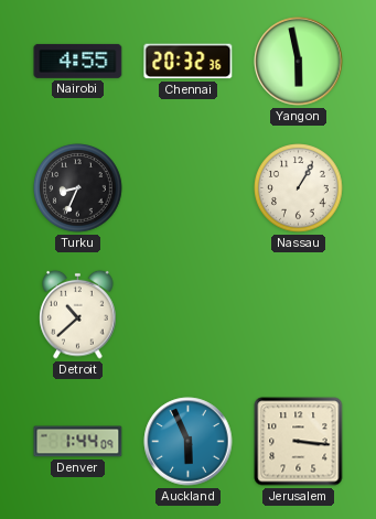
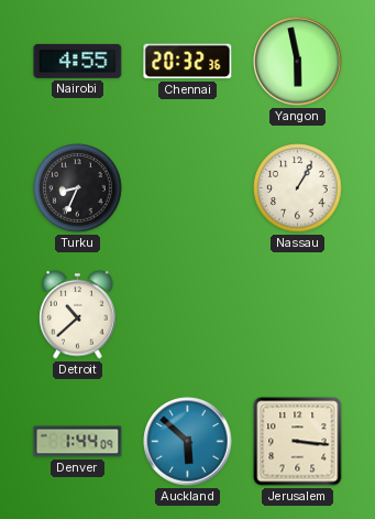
Auckland: 5:56 -> 5:52
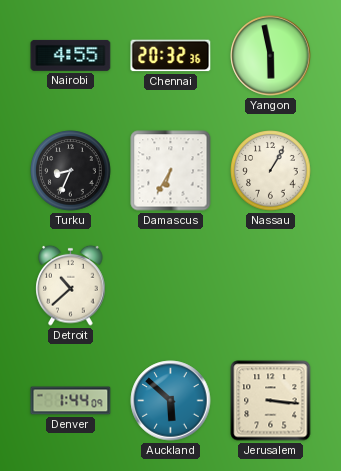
Damascus: none -> 6:35
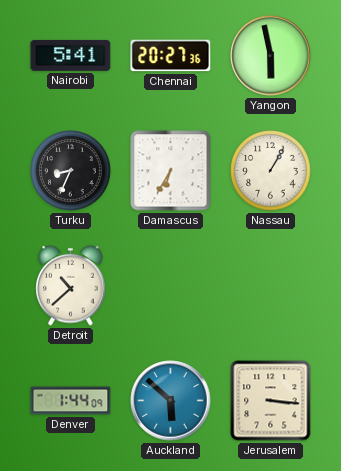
Nairobi: 4:55 -> 5:41
Chennai: 20:32 -> 20:27
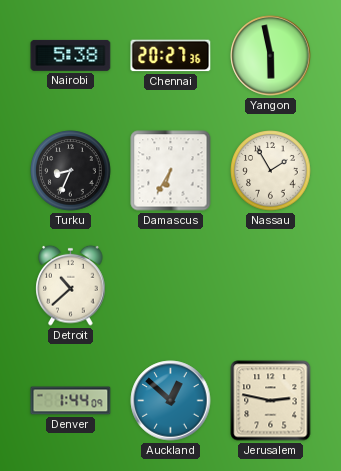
Nairobi: 5:41 -> 5:38
Nassau: 1:05 -> 1:55
Auckland: 5:52 -> 12:52
Jerusalem: 3:16 -> 2:47
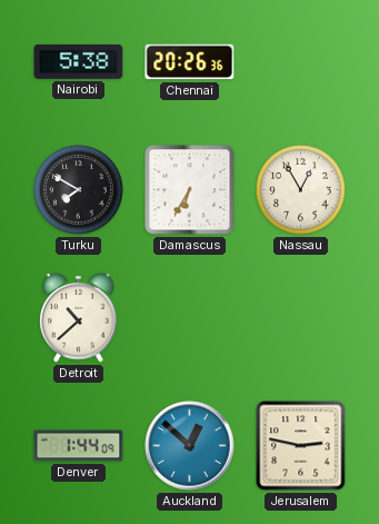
Chennai: 20:27 -> 20:26
Yangon: 5:58 -> none
Turku: 8:34 -> 7:50
Nassau: 1:55 -> 12:55
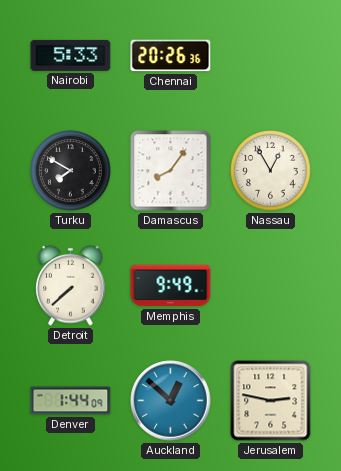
Nairobi: 5:38 -> 5:33
Damascus: 6:35 -> 8:06
Detroit: 10:38 -> 7:38
Memphis: none -> 9:49
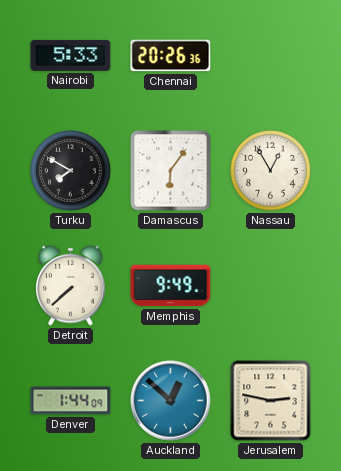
Damascus: 8:06 -> 6:06
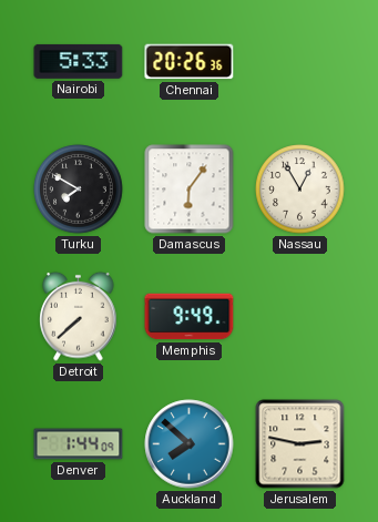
Auckland: 12:52 -> 7:52
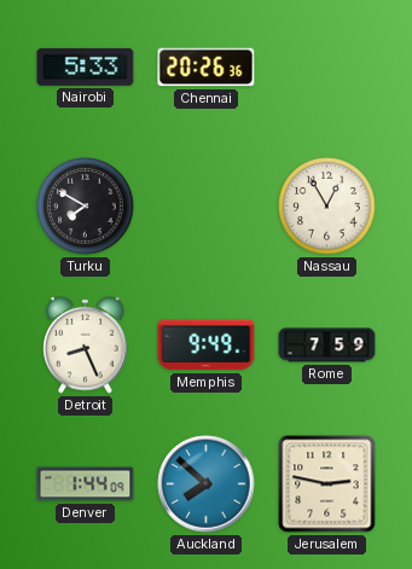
Damascus: 6:06 -> none
Detroit: 7:38 -> 8:26
Rome: none -> 7:59
